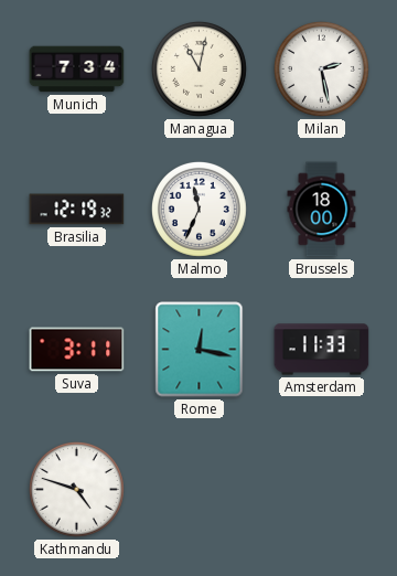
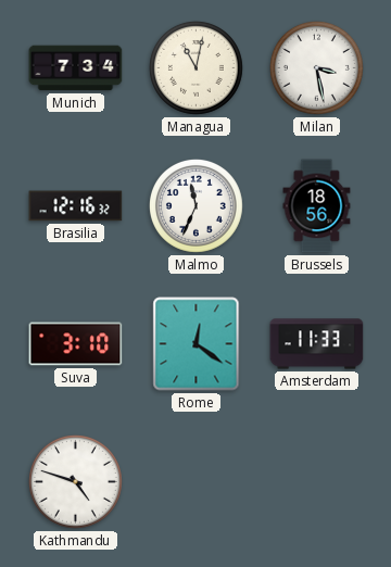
Milan: 2:28 -> 3:28
Brasilia: 12:19 -> 12:16
Brussels: 18:00 -> 18:56
Suva: 3:11 -> 3:10
Rome: 12:17 -> 12:21
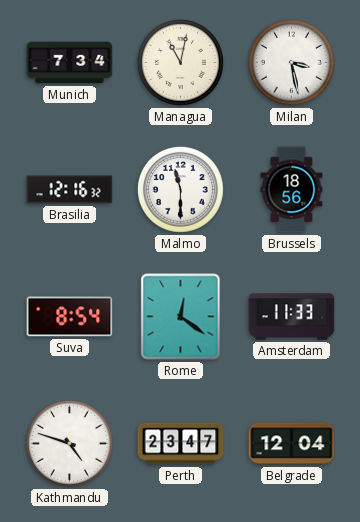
Malmo: 11:34 -> 11:30
Suva: 3:10 -> 8:54
Perth: none -> 23:47
Belgrade: none -> 12:04
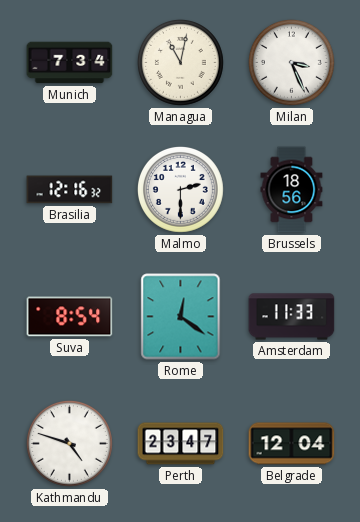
Milan: 3:28 -> 3:26
Malmo: 11:30 -> 2:30
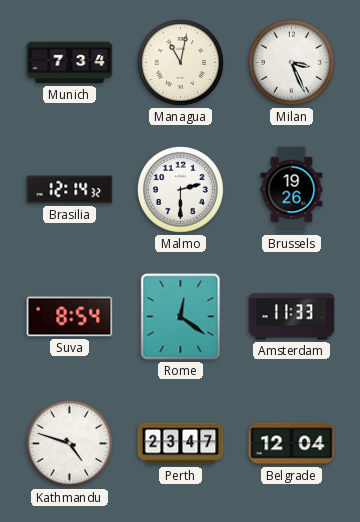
Brasilia: 12:16 -> 12:14
Brussels: 18:56 -> 19:26
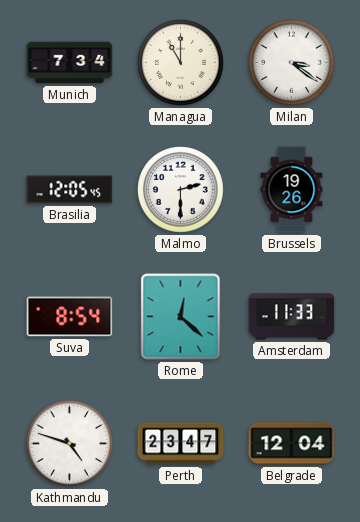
Managua: 11:02 -> 11:00
Milan: 3:26 -> 3:21
Brasilia: 12:14 -> 12:05
Rome: 12:21 -> 12:22
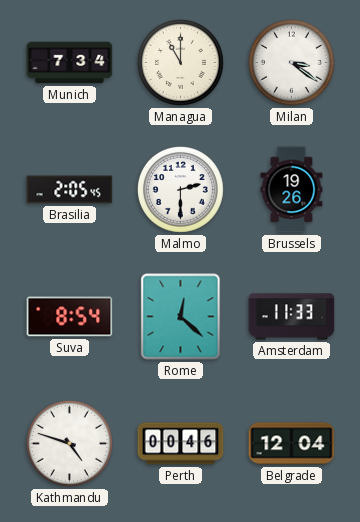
Brasilia: 12:05 -> 2:05
Perth: 23:47 -> 00:46
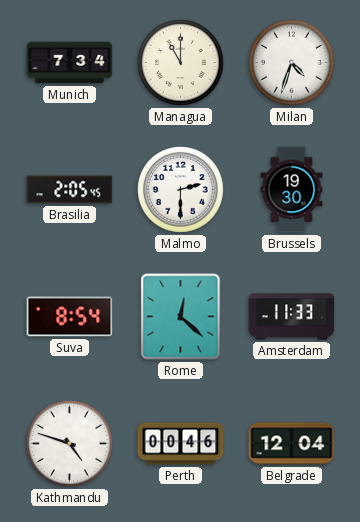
Milan: 3:21 -> 4:33
Brussels: 19:26 -> 19:30
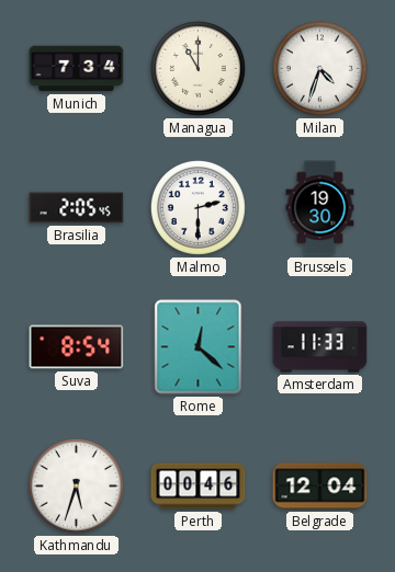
Kathmandu: 4:48 -> 5:33
